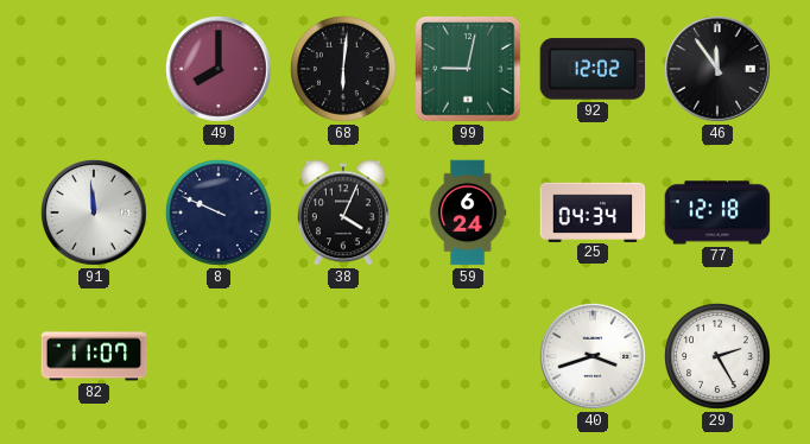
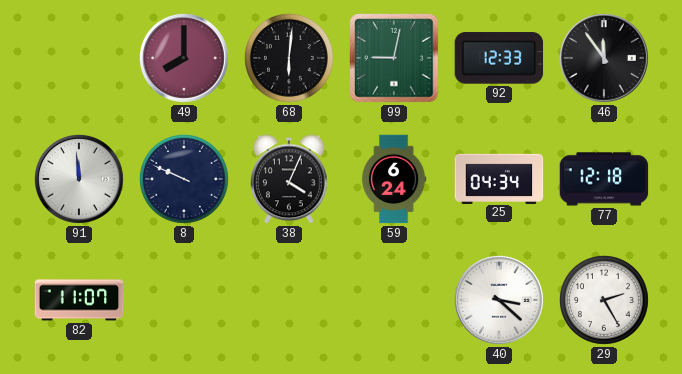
92: 12:02 -> 12:33
40: 3:42 -> 3:22
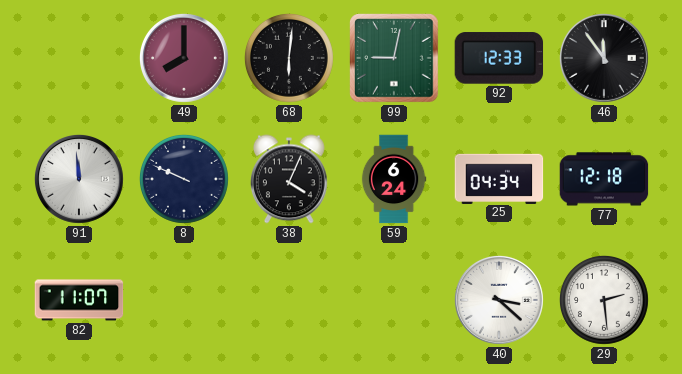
29: 2:25 -> 2:29
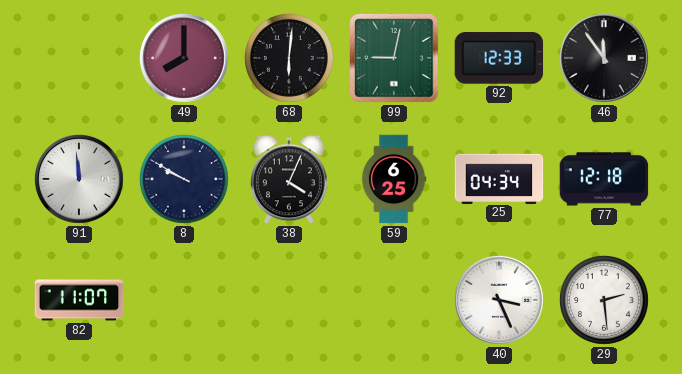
8: 9:49 -> 9:50
59: 6:24 -> 6:25
40: 3:22 -> 3:26
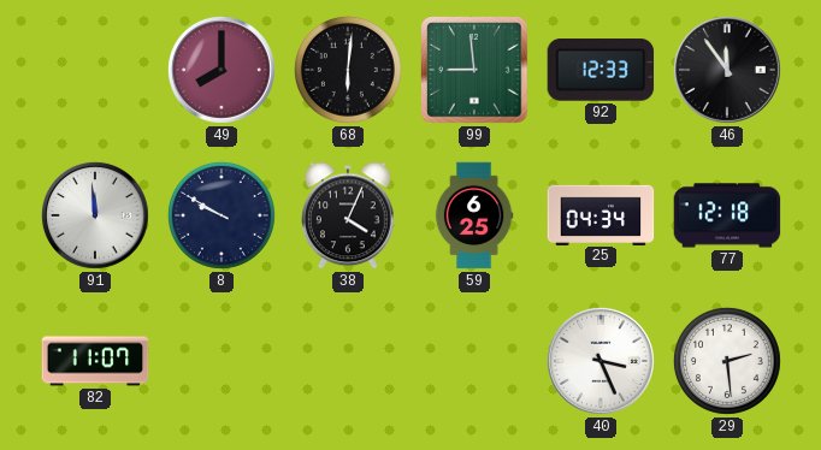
99: 9:02 -> 8:59
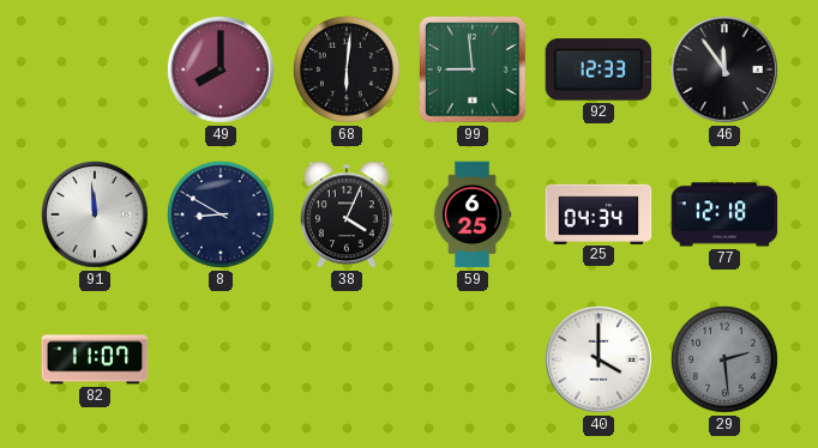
8: 9:50 -> 8:50
40: 3:26 -> 4:00
29 dial: white -> grey
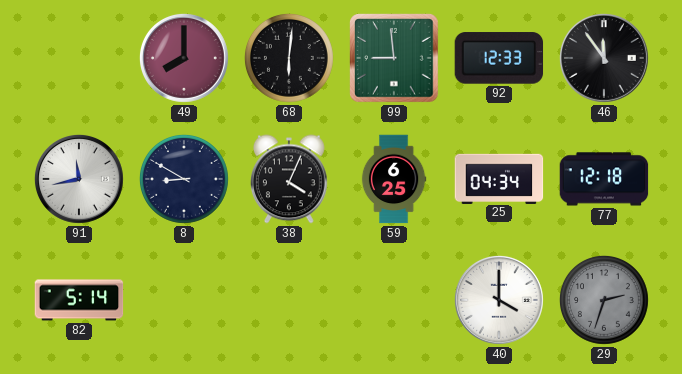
91: 11:59 -> 11:43
82: 11:07 -> 5:14
29: 2:29 -> 2:33
